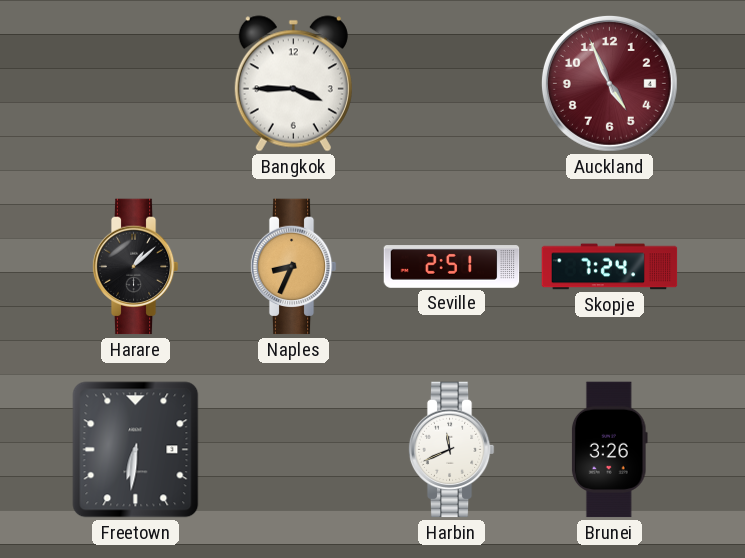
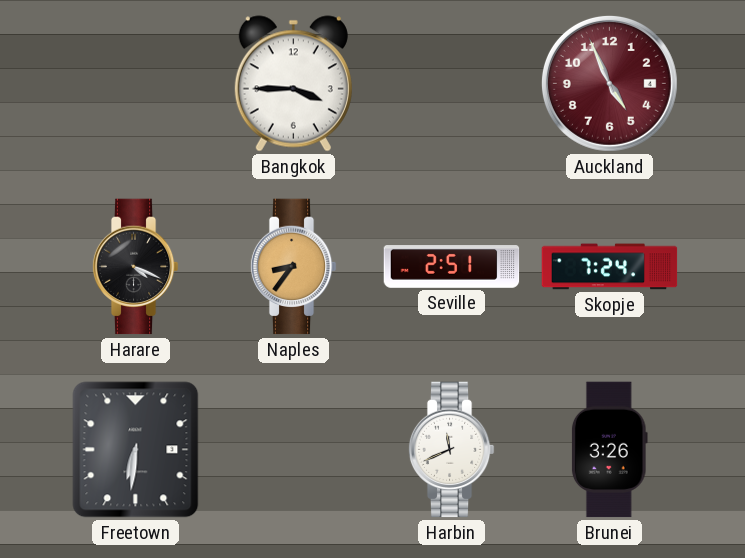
Harare: 1:08 -> 4:19
Naples: 8:34 -> 8:36
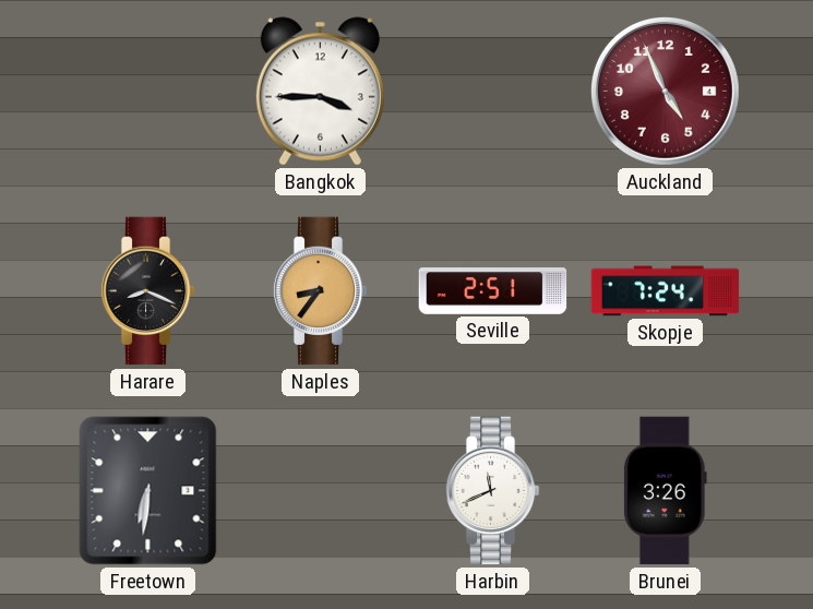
Harare: 4:19 -> 8:19
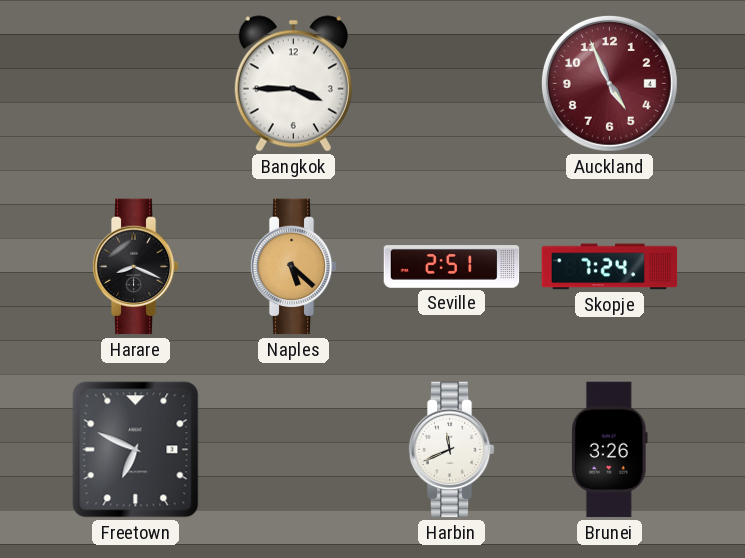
Naples: 8:36 -> 5:22
Freetown: 6:31 -> 6:49
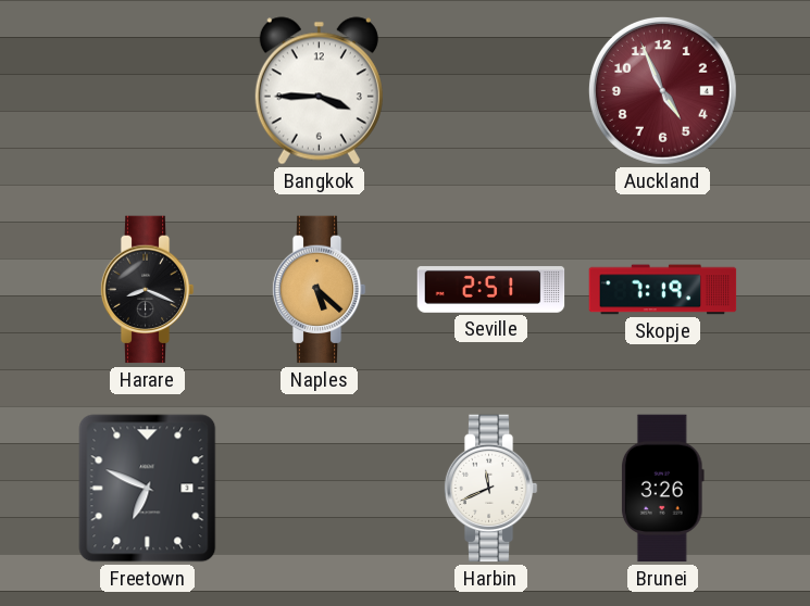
Skopje: 7:24 -> 7:19
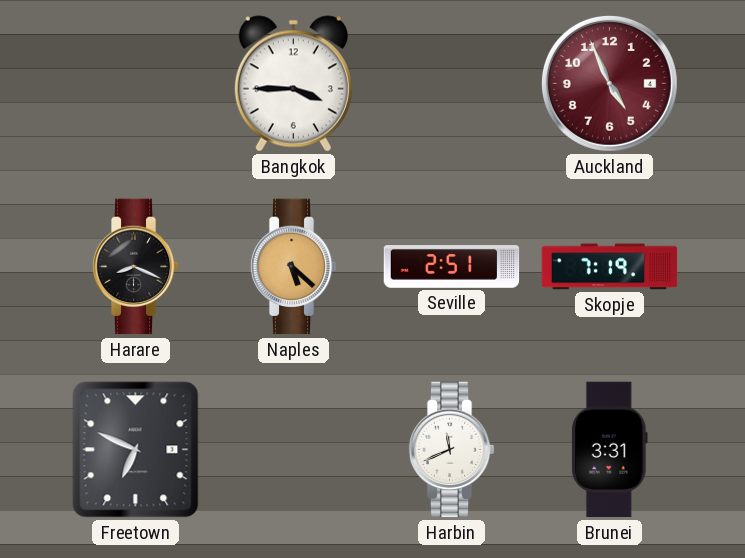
Brunei: 3:26 -> 3:31
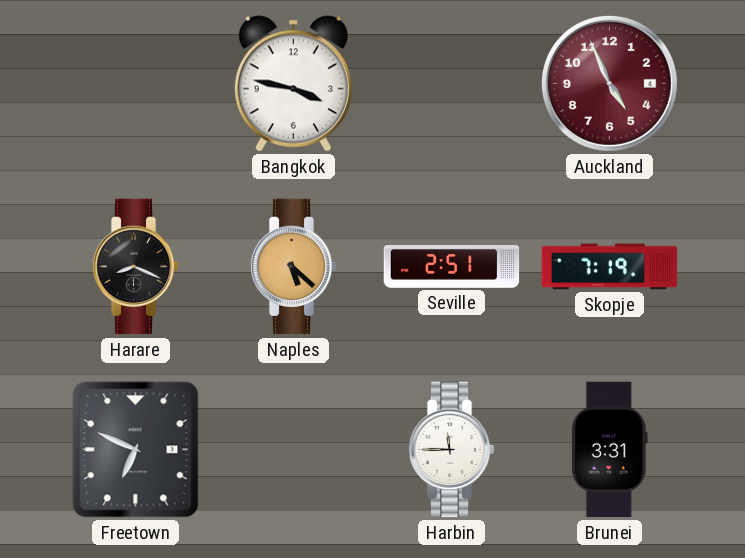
Bangkok: 3:45 -> 3:47
Harbin: 11:41 -> 11:45
